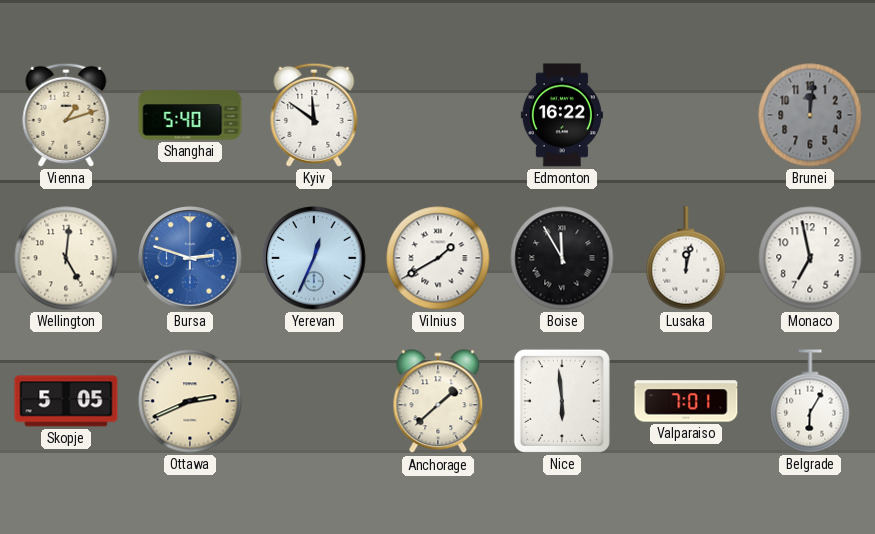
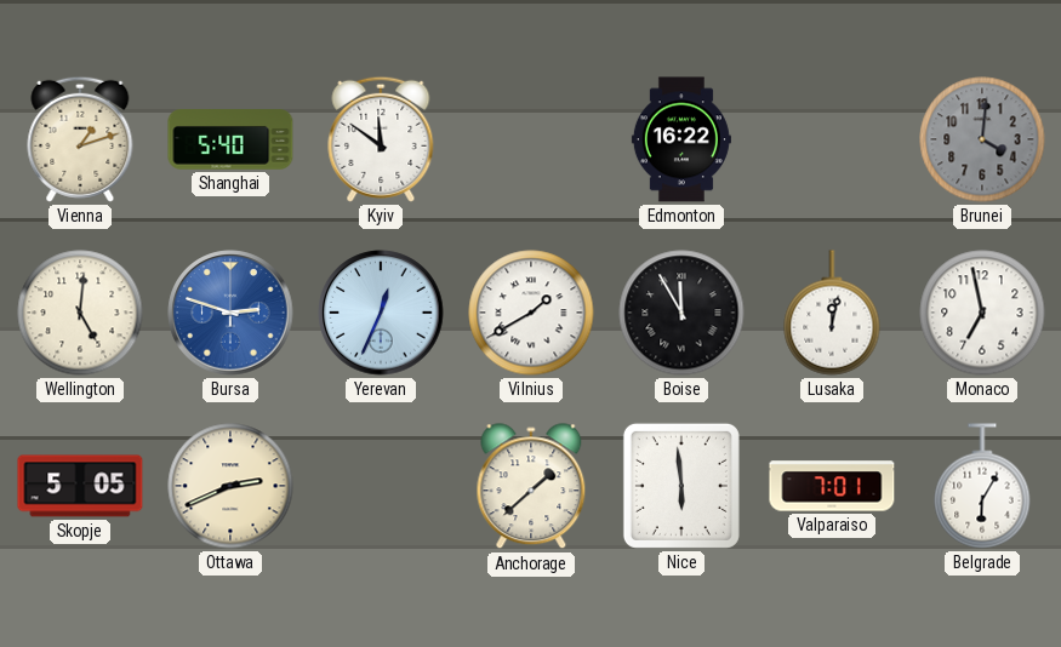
Brunei: 12:01 -> 4:01
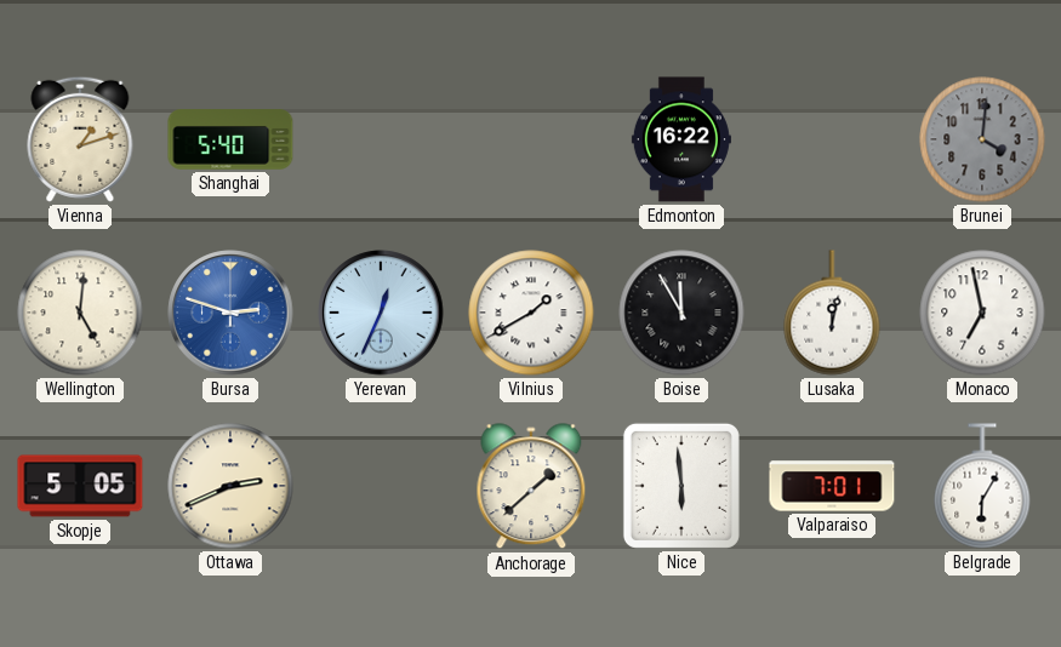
Kyiv: 11:51 -> none
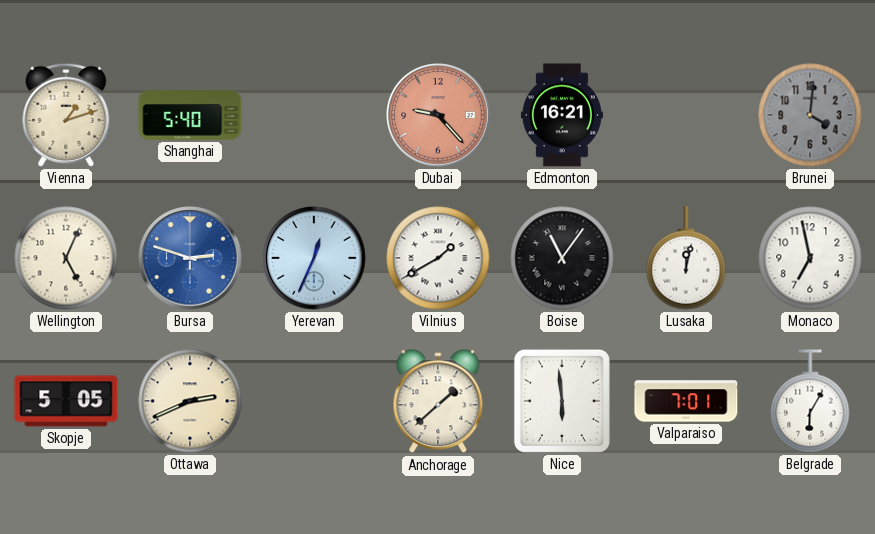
Dubai: none -> 9:23
Edmonton: 16:22 -> 16:21
Wellington: 5:01 -> 5:04
Boise: 11:55 -> 11:06
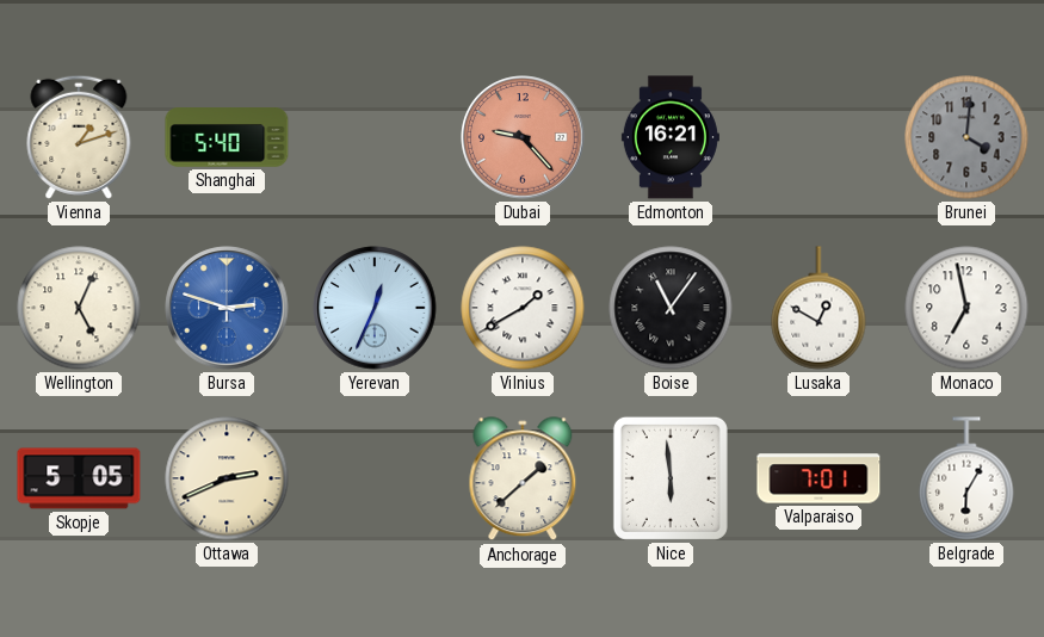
Lusaka: 12:02 -> 12:50
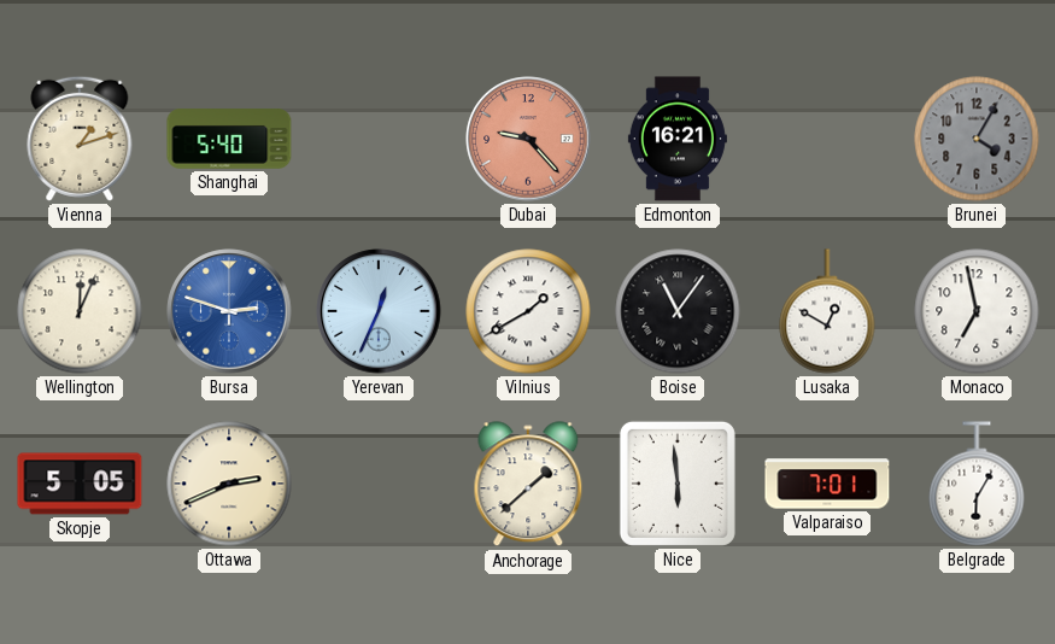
Brunei: 4:01 -> 4:05
Wellington: 5:04 -> 12:04
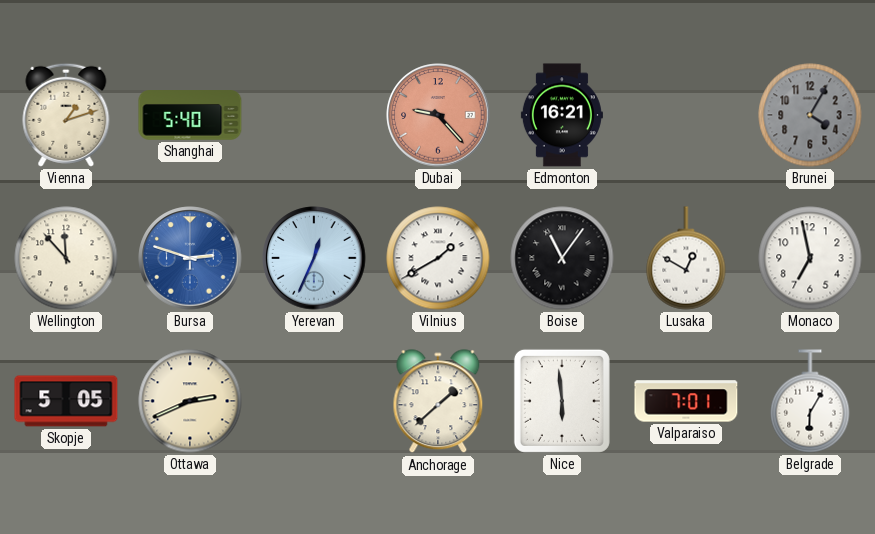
Wellington: 12:04 -> 11:53
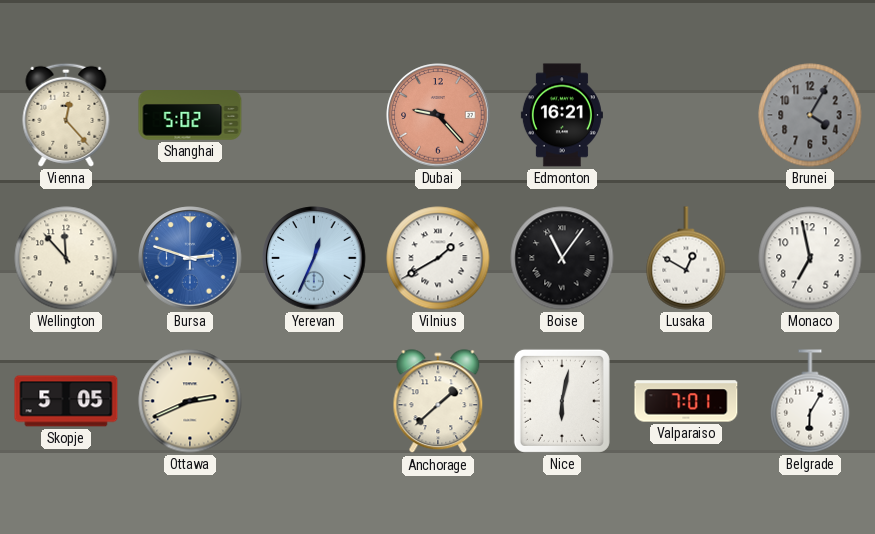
Vienna: 1:12 -> 12:23
Shanghai: 5:40 -> 5:02
Nice: 5:59 -> 6:02
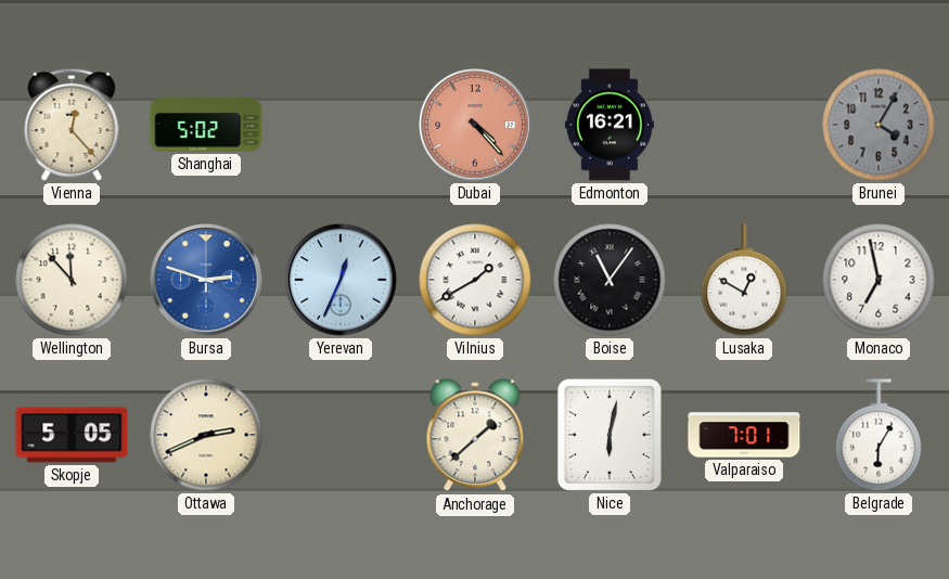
Dubai: 9:23 -> 4:23
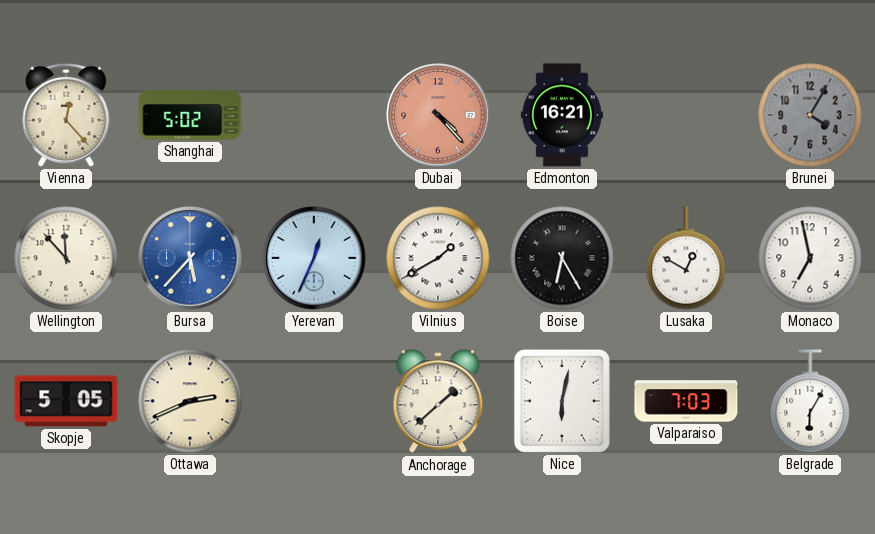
Bursa: 2:48 -> 5:37
Boise: 11:06 -> 6:25
Valparaiso: 7:01 -> 7:03
